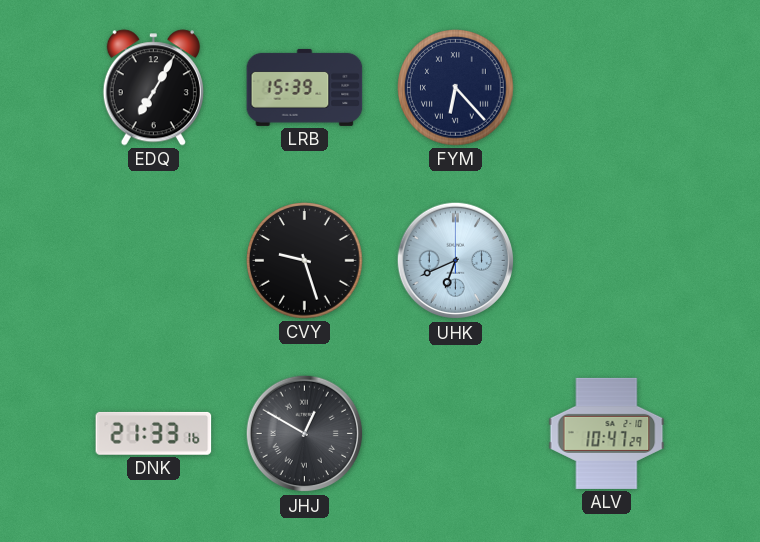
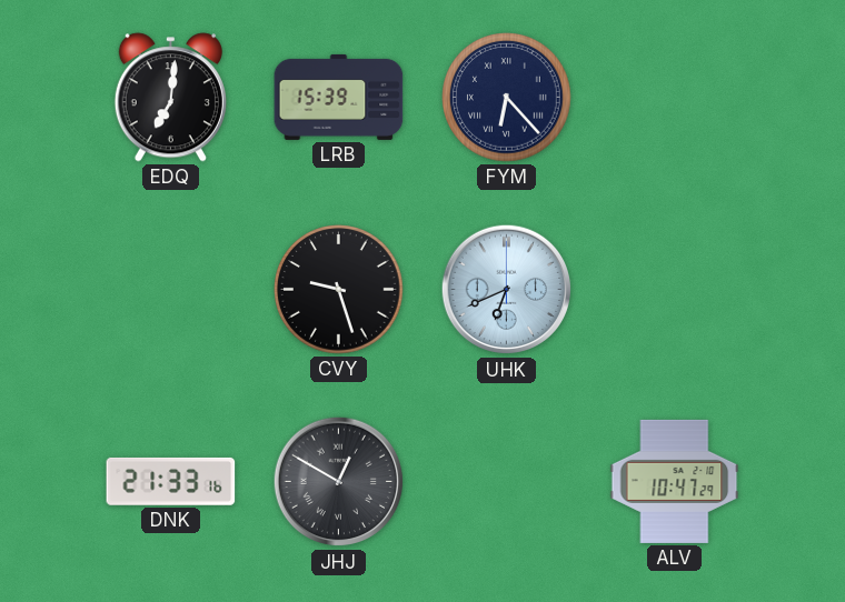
EDQ: 7:05 -> 7:01
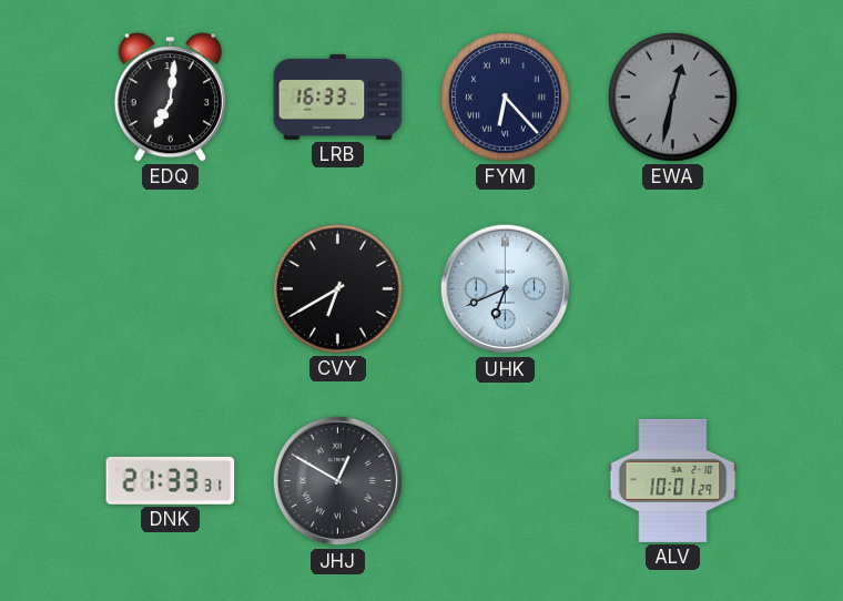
LRB: 15:39 -> 16:33
EWA: none -> 12:32
CVY: 9:27 -> 6:40
DNK: 21:33:16 -> 21:33:31
ALV: 10:47 -> 10:01
